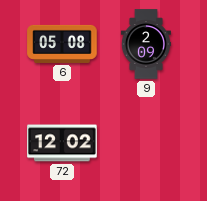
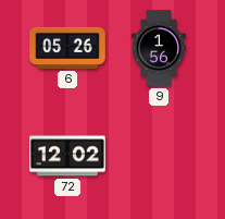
6: 05:08 -> 05:26
9: 2:09 -> 1:56
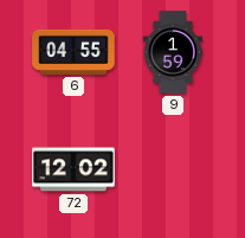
6: 05:26 -> 04:55
9: 1:56 -> 1:59
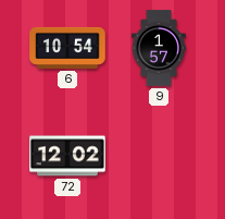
6: 04:55 -> 10:54
9: 1:59 -> 1:57
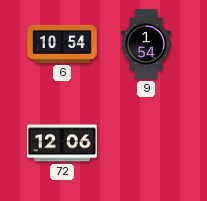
9: 1:57 -> 1:54
72: 12:02 -> 12:06
